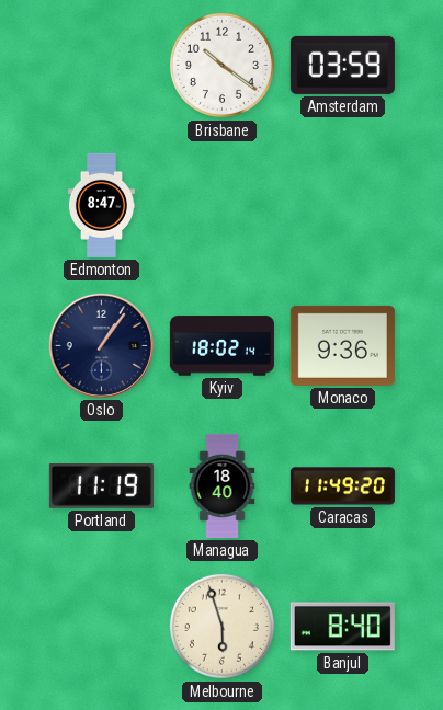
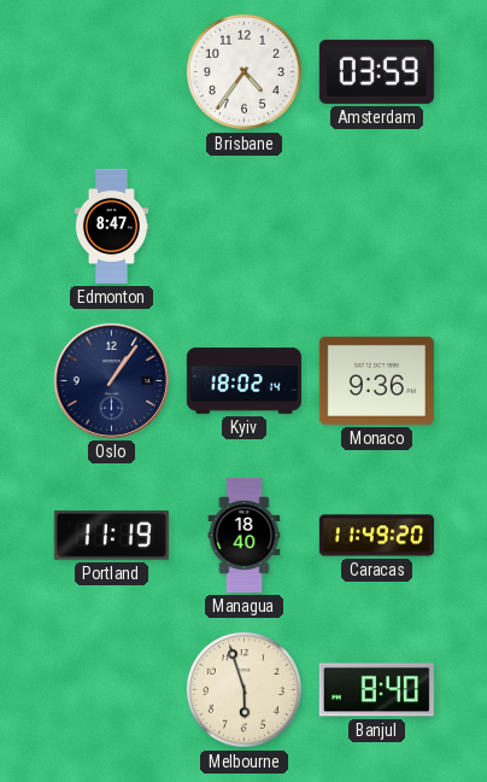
Brisbane: 10:21 -> 4:36
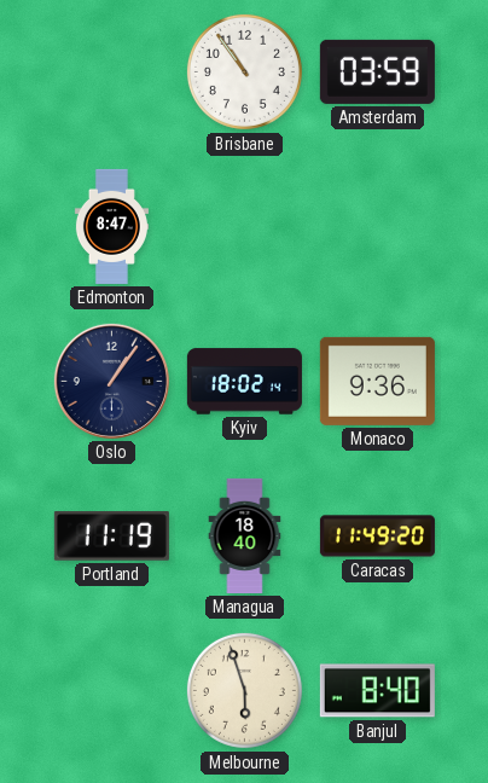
Brisbane: 4:36 -> 10:54
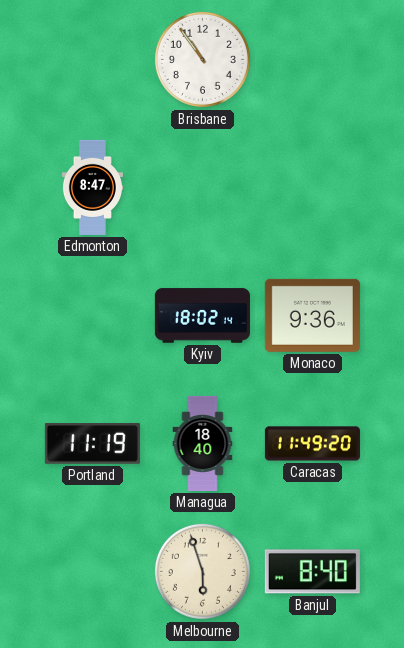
Amsterdam: 03:59 -> none
Oslo: 1:06 -> none
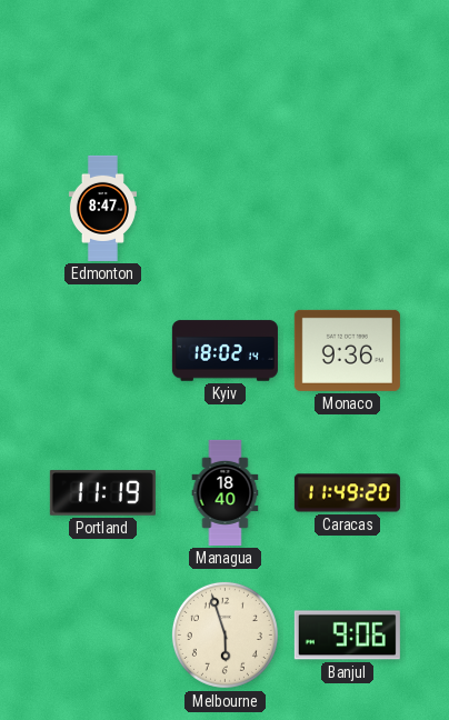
Brisbane: 10:54 -> none
Banjul: 8:40 -> 9:06
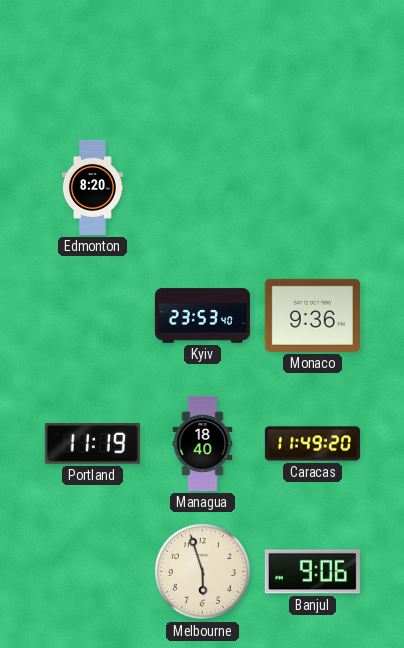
Edmonton: 8:47 -> 8:20
Kyiv: 18:02 -> 23:53
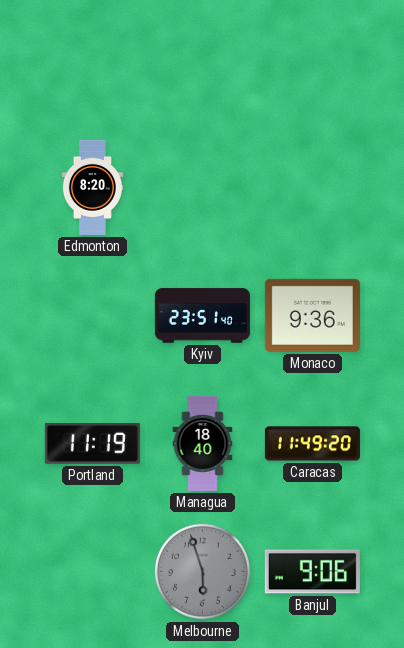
Kyiv: 23:53 -> 23:51
Melbourne dial: cream -> grey
